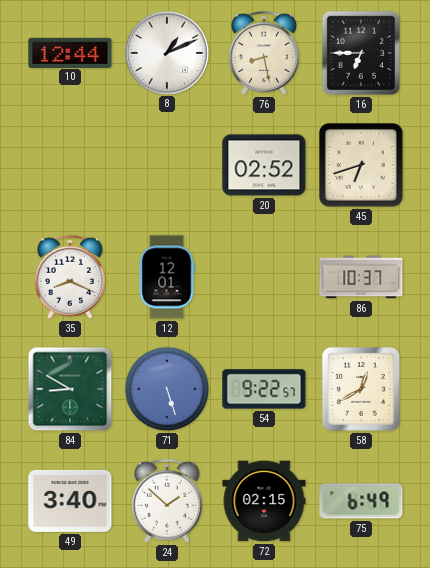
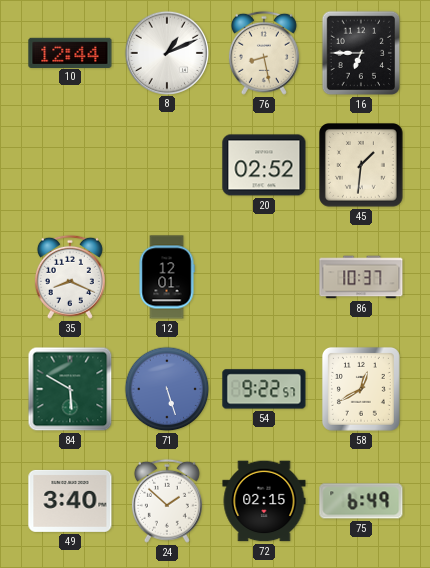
45: 6:42 -> 1:31
84: 8:50 -> 5:50
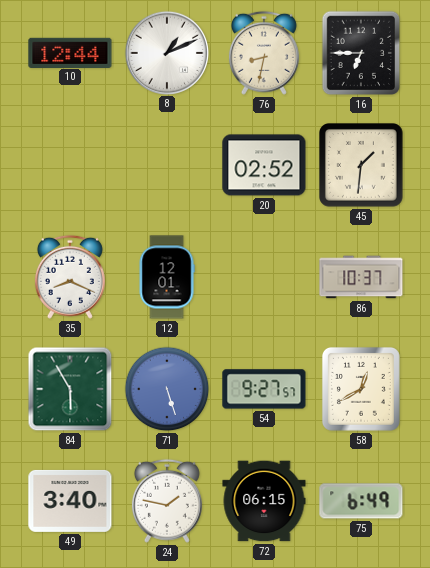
76: 8:28 -> 8:32
84: 5:50 -> 5:55
54: 9:22 -> 9:27
24: 1:52 -> 1:47
72: 02:15 -> 06:15
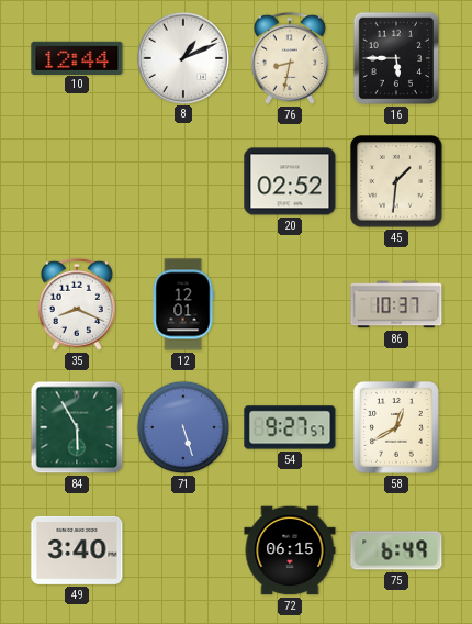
16: 6:45 -> 5:45
24: 1:47 -> none
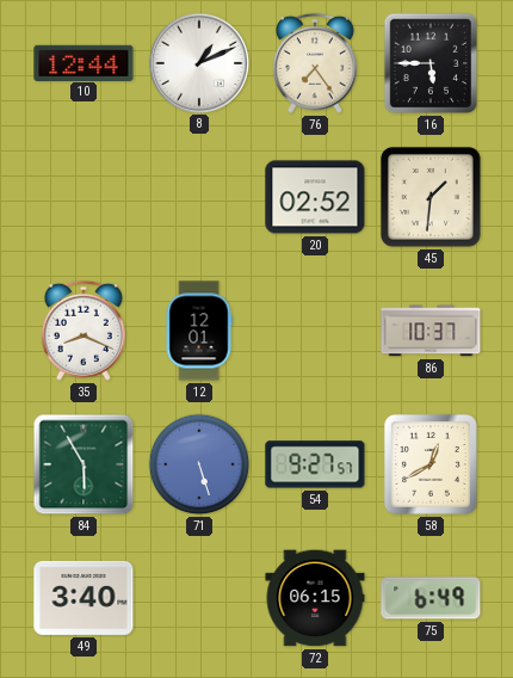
76: 8:32 -> 7:24
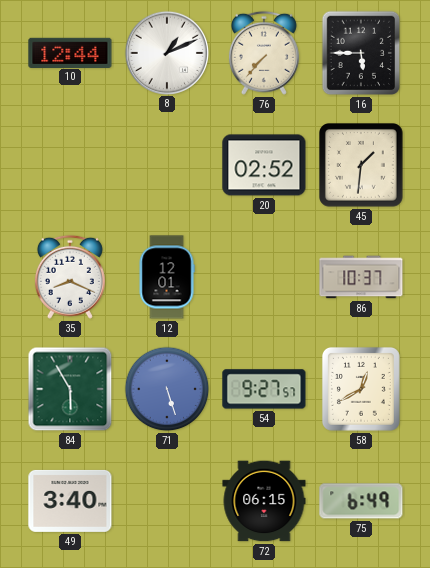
76: 7:24 -> 7:37
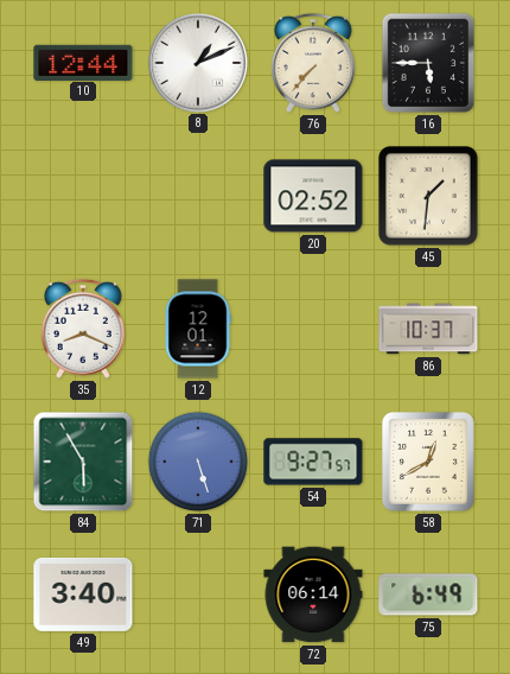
72: 06:15 -> 06:14
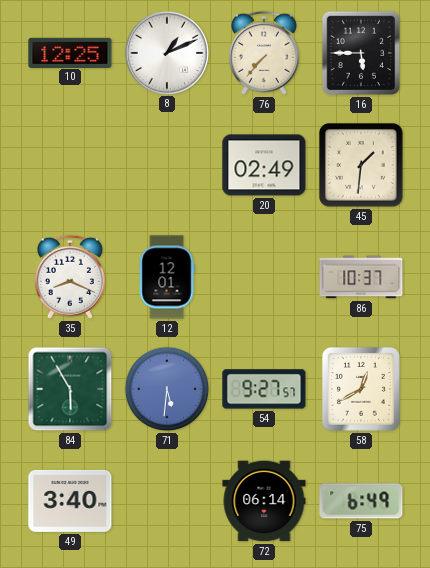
10: 12:44 -> 12:25
20: 02:52 -> 02:49
71: 5:27 -> 5:31
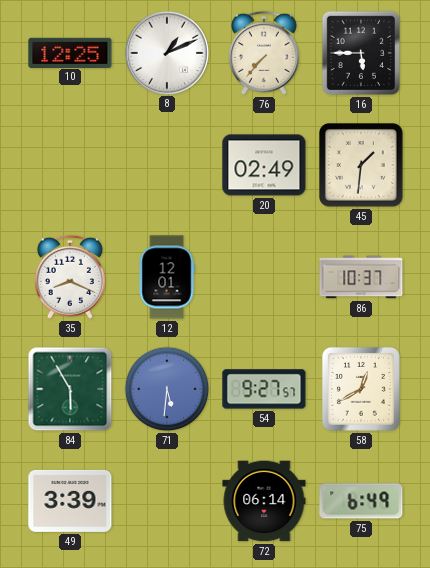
49: 3:40 -> 3:39
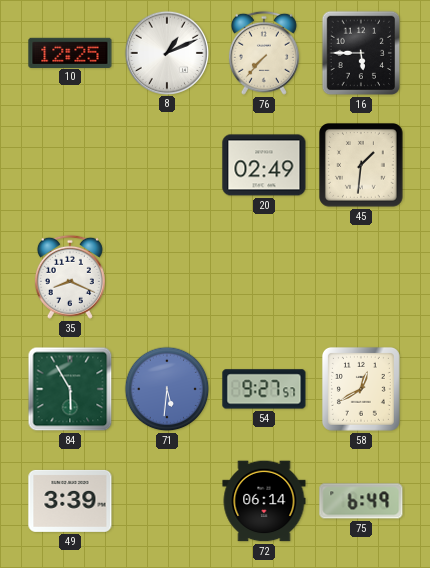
12: 12:01 -> none
86: 10:37 -> none
